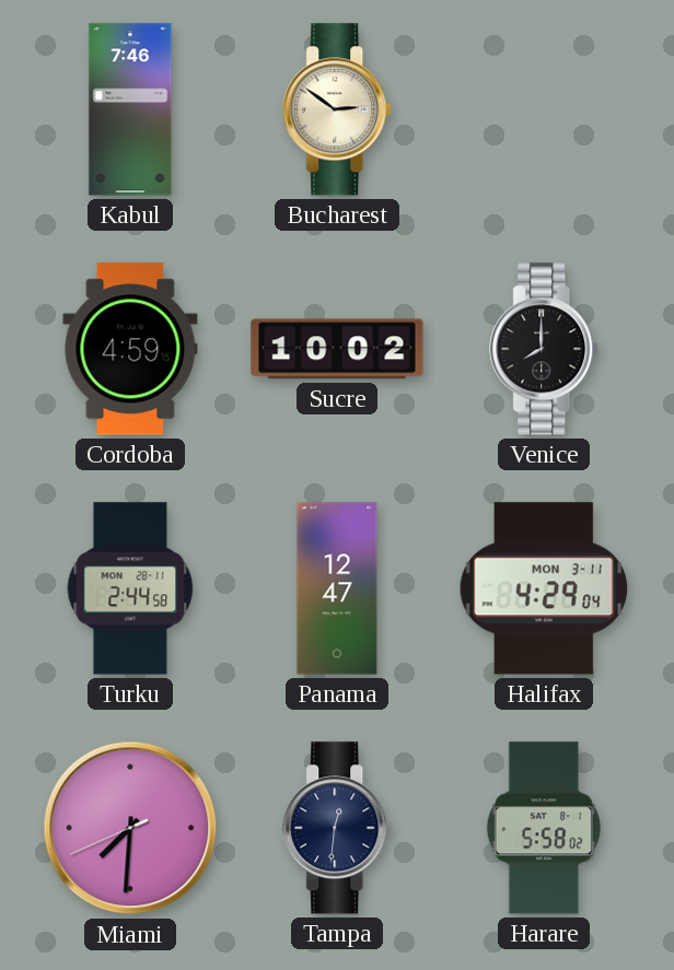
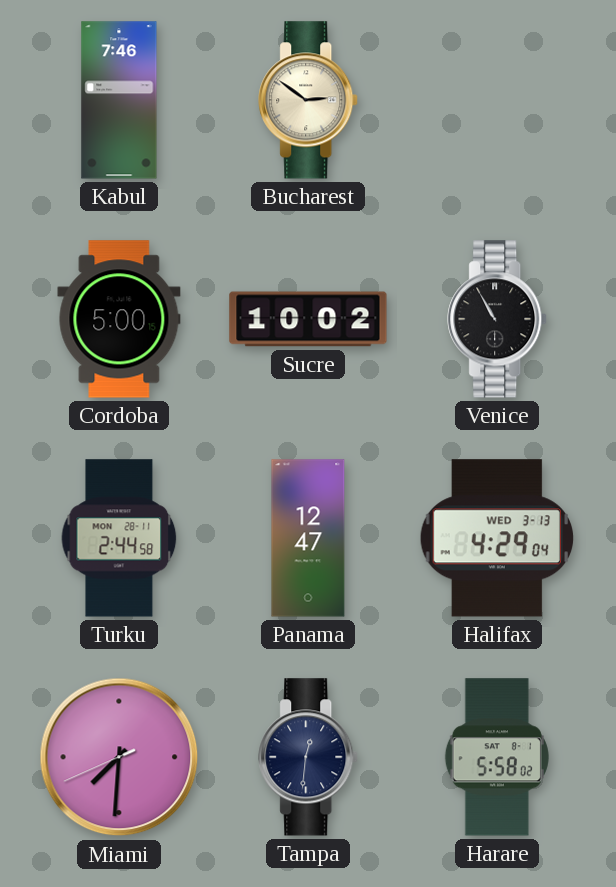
Cordoba: 4:59 -> 5:00
Venice: 8:00 -> 10:55
Halifax date: MON 3-11 -> WED 3-13
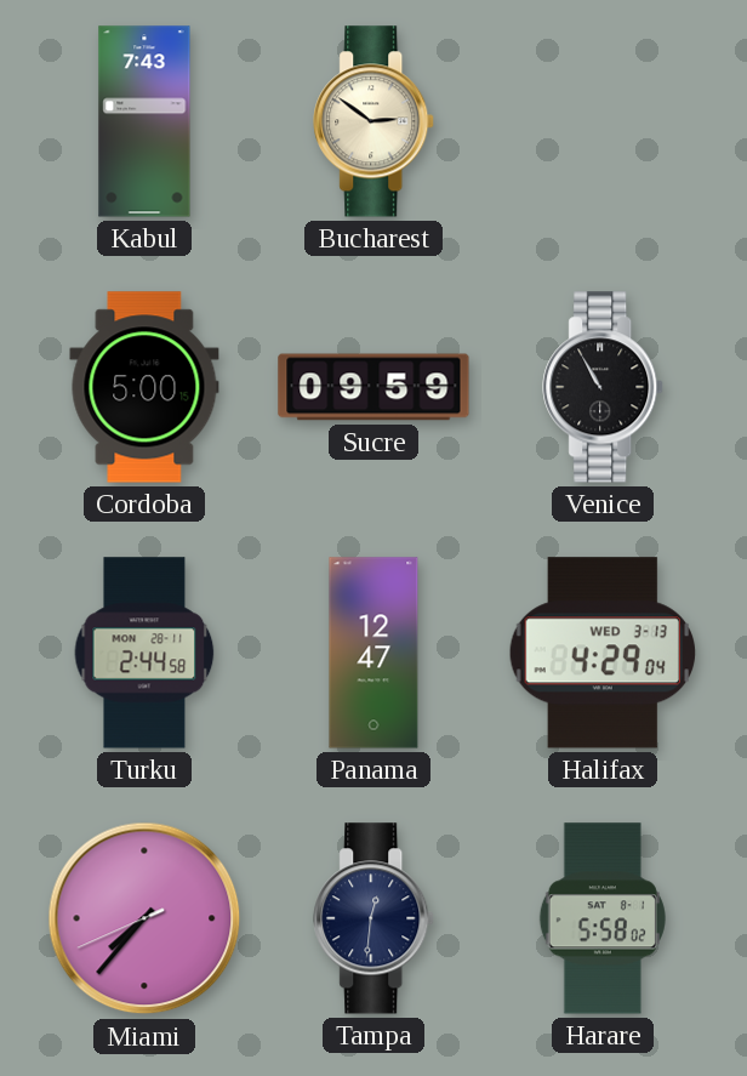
Kabul: 7:46 -> 7:43
Sucre: 10:02 -> 09:59
Miami: 7:30 -> 7:36
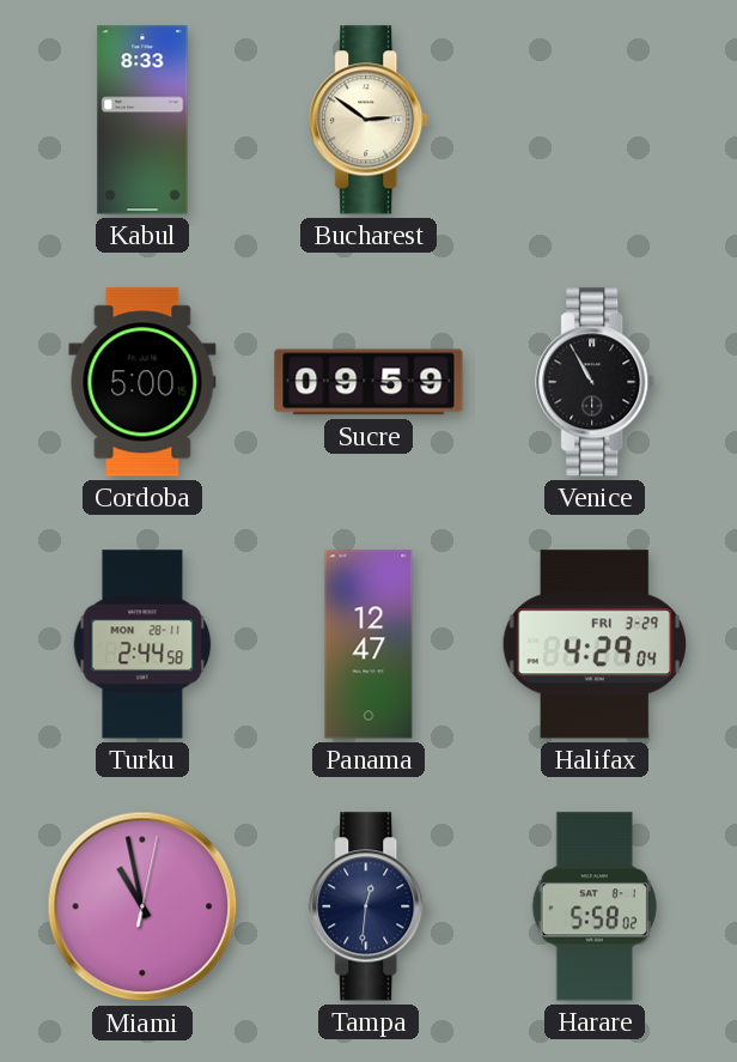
Kabul: 7:43 -> 8:33
Halifax date: WED 3-13 -> FRI 3-29
Miami: 7:36 -> 10:58
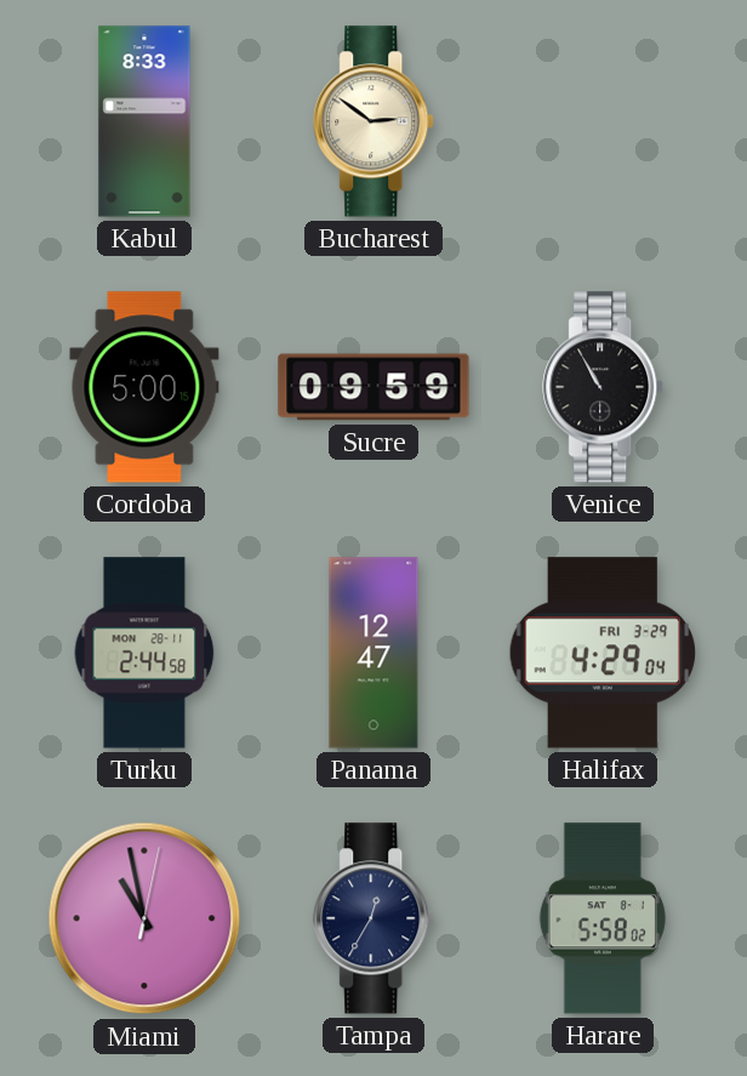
Tampa: 12:31 -> 12:35
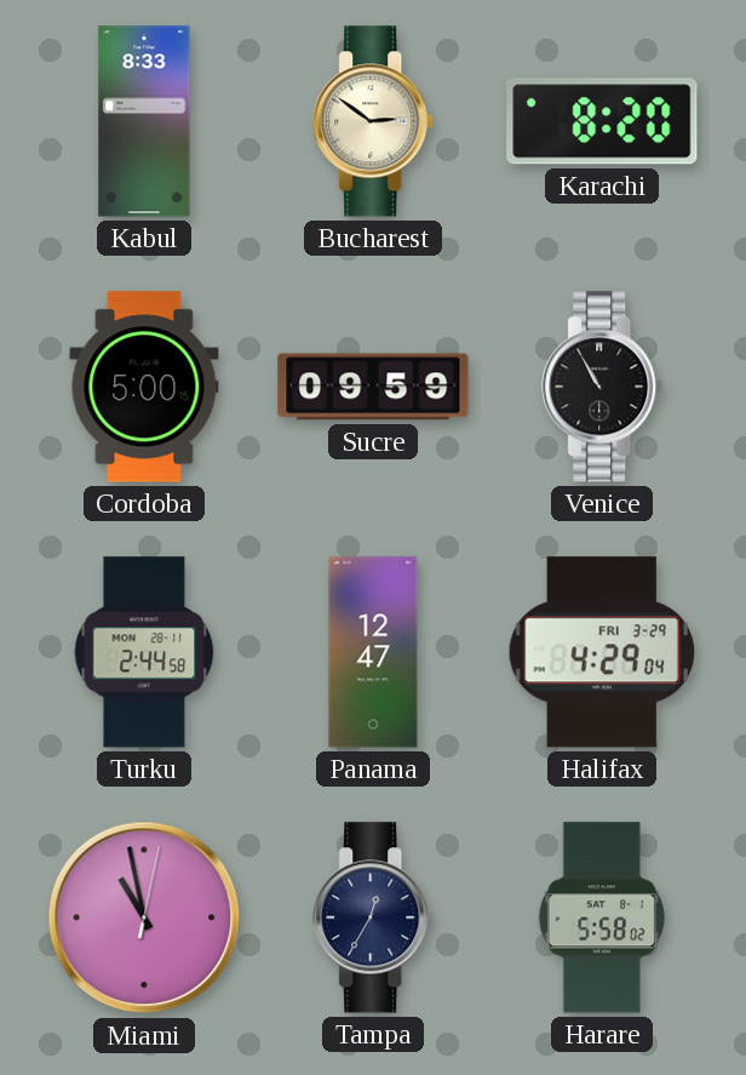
Karachi: none -> 8:20
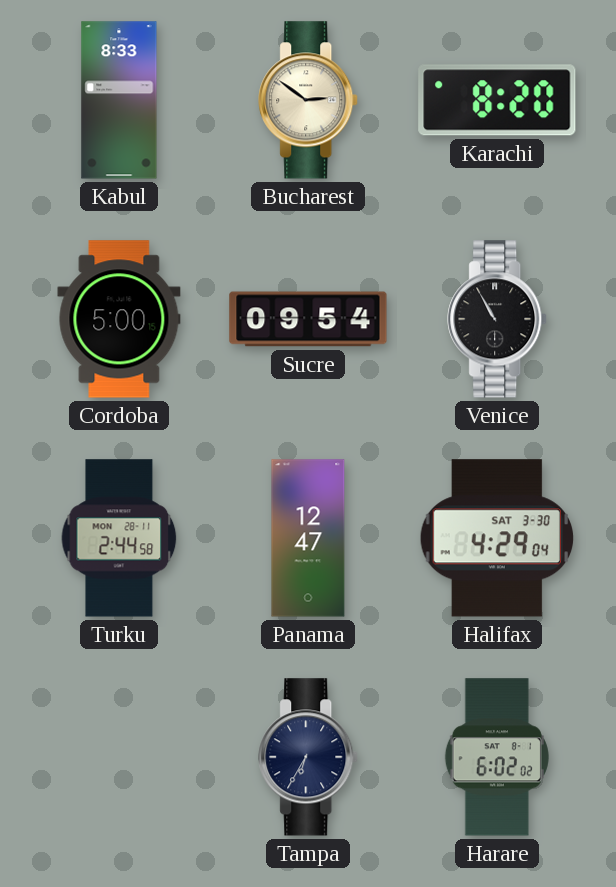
Sucre: 09:59 -> 09:54
Halifax date: FRI 3-29 -> SAT 3-30
Miami: 10:58 -> none
Tampa: 12:35 -> 6:35
Harare: 5:58 -> 6:02
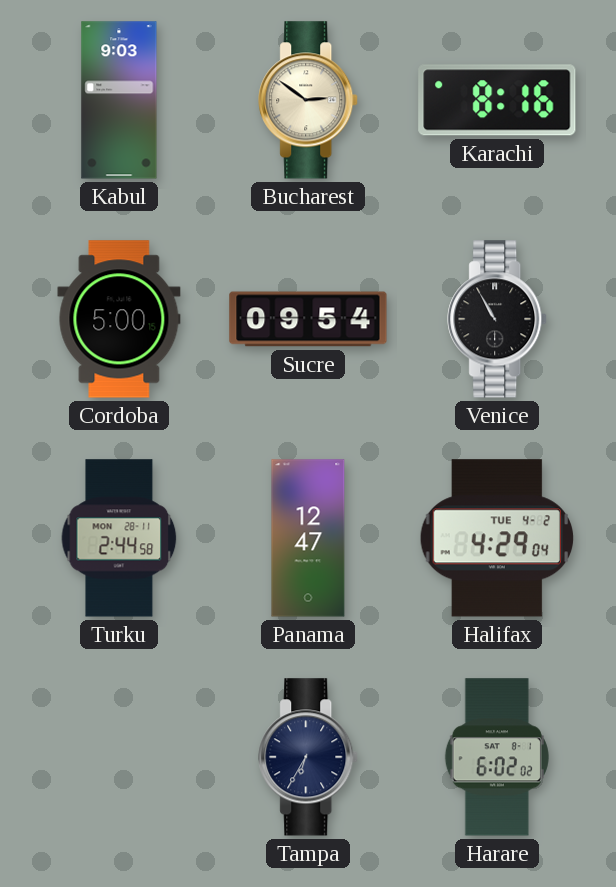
Kabul: 8:33 -> 9:03
Karachi: 8:20 -> 8:16
Halifax date: SAT 3-30 -> TUE 4-2
